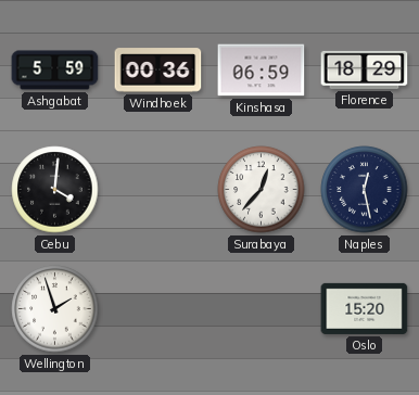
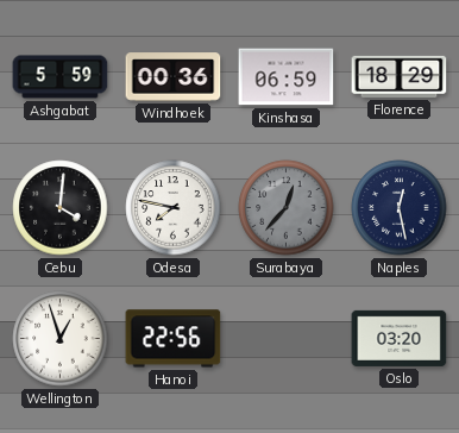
Odesa: none -> 7:47
Surabaya dial: white -> grey
Wellington: 1:57 -> 12:57
Hanoi: none -> 22:56
Oslo: 15:20 -> 03:20
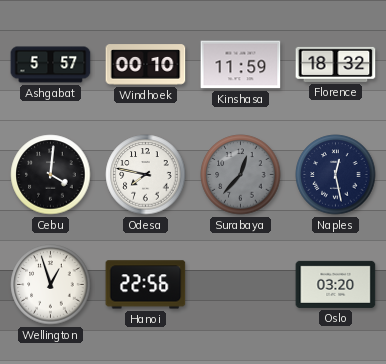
Ashgabat: 5:59 -> 5:57
Windhoek: 00:36 -> 00:10
Kinshasa: 06:59 -> 11:59
Florence: 18:29 -> 18:32
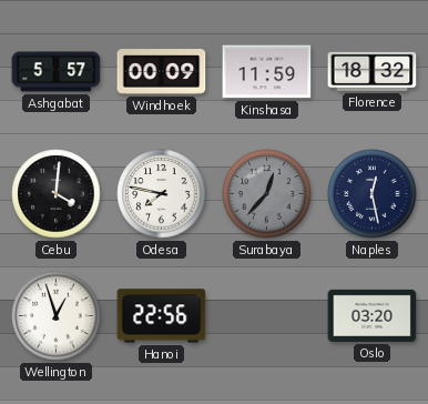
Windhoek: 00:10 -> 00:09
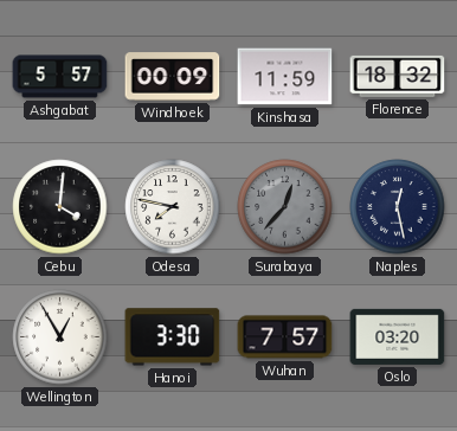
Wellington: 12:57 -> 12:55
Hanoi: 22:56 -> 3:30
Wuhan: none -> 7:57
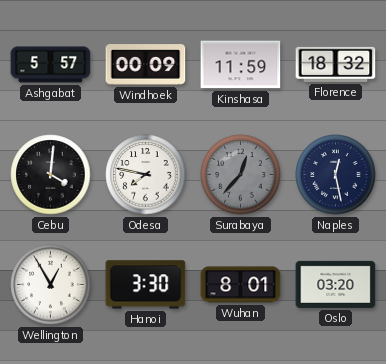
Wuhan: 7:57 -> 8:01
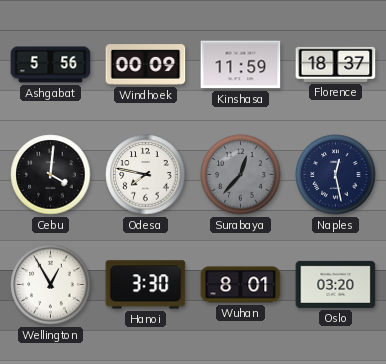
Ashgabat: 5:57 -> 5:56
Florence: 18:32 -> 18:37
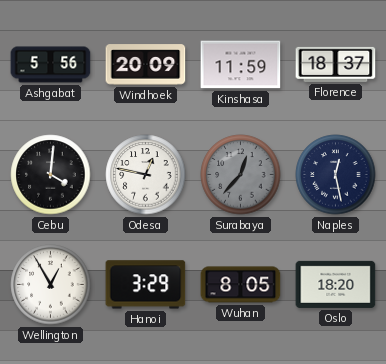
Windhoek: 00:09 -> 20:09
Odesa: 7:47 -> 12:47
Hanoi: 3:30 -> 3:29
Wuhan: 8:01 -> 8:05
Oslo: 03:20 -> 18:20
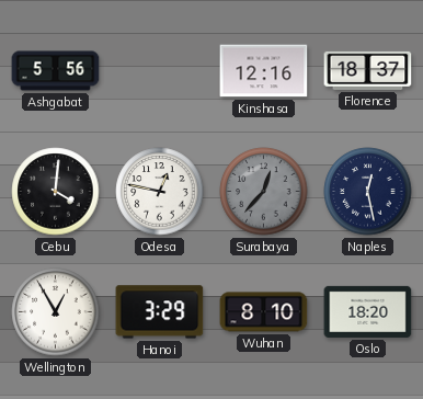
Windhoek: 20:09 -> none
Kinshasa: 11:59 -> 12:16
Wuhan: 8:05 -> 8:10
